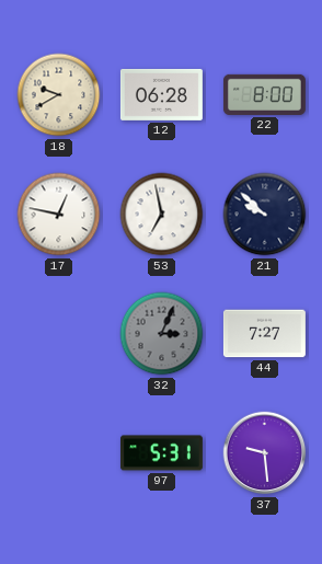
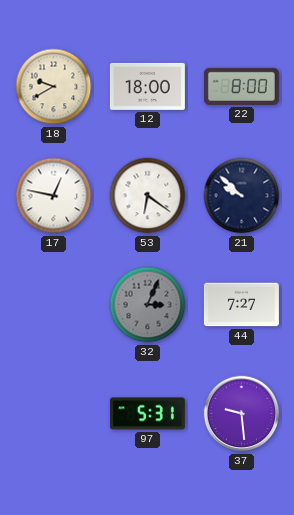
12: 06:28 -> 18:00
53: 6:58 -> 6:21
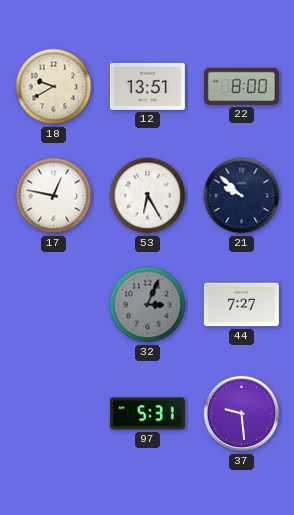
12: 18:00 -> 13:51
53: 6:21 -> 6:25
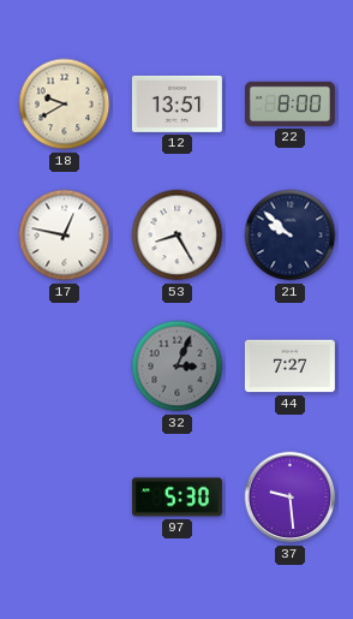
53: 6:25 -> 8:25
97: 5:31 -> 5:30
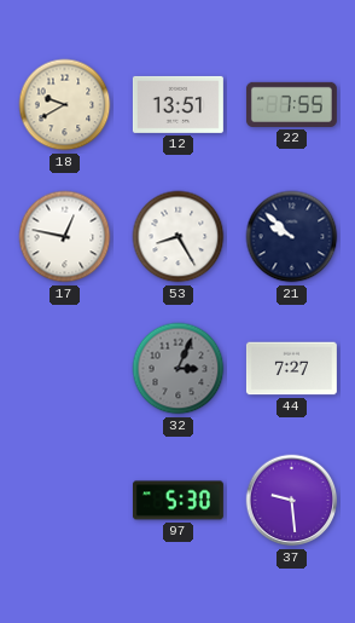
22: 8:00 -> 7:55
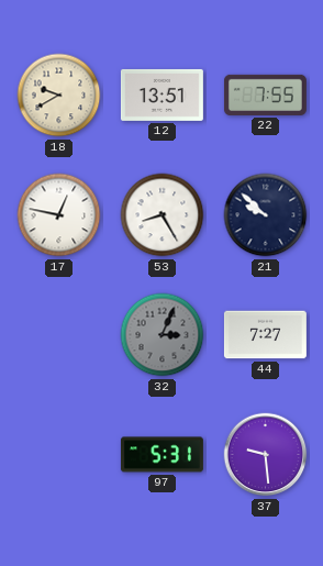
97: 5:30 -> 5:31
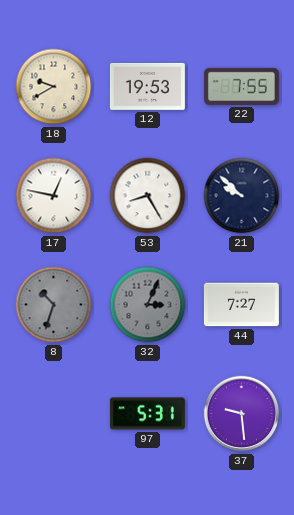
12: 13:51 -> 19:53
8: none -> 10:33
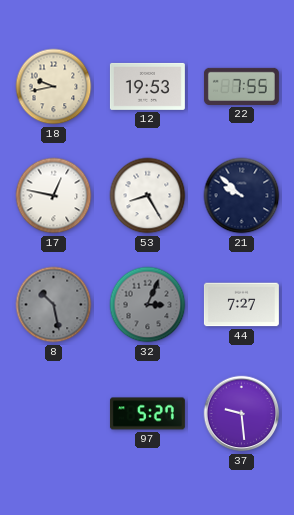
18: 9:40 -> 9:43
8: 10:33 -> 10:28
97: 5:31 -> 5:27
